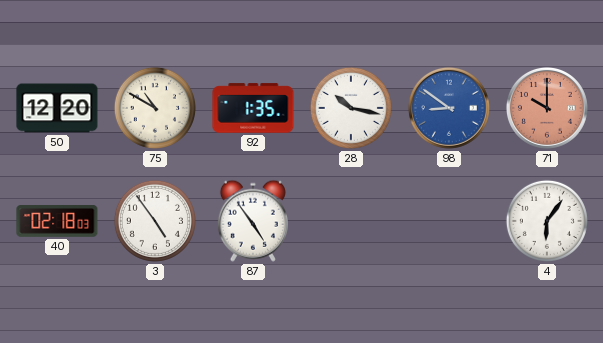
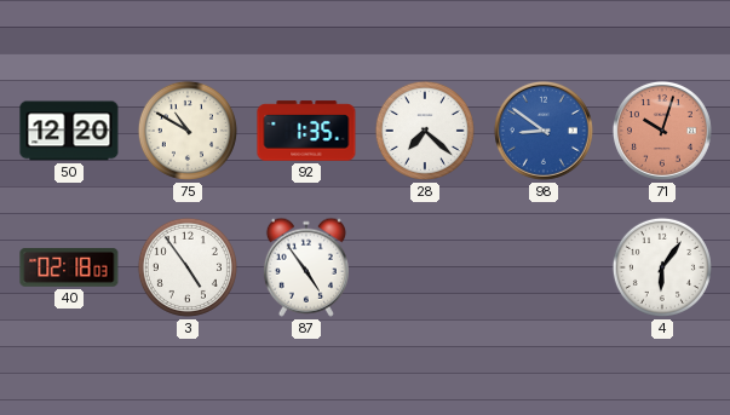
28: 10:17 -> 7:22
71: 10:00 -> 10:03
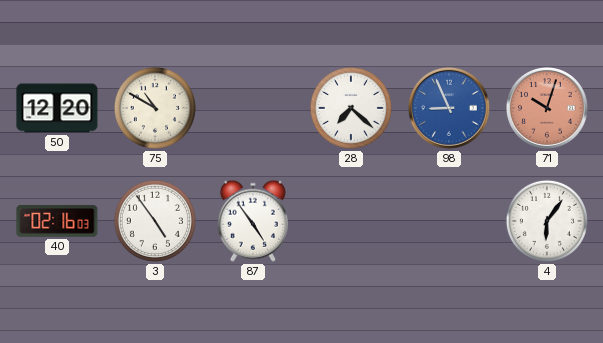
92: 1:35 -> none
98: 8:51 -> 8:56
40: 02:18 -> 02:16
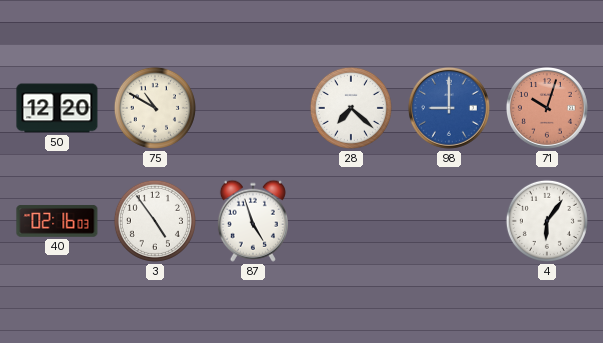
98: 8:56 -> 9:00
87: 4:54 -> 4:57
